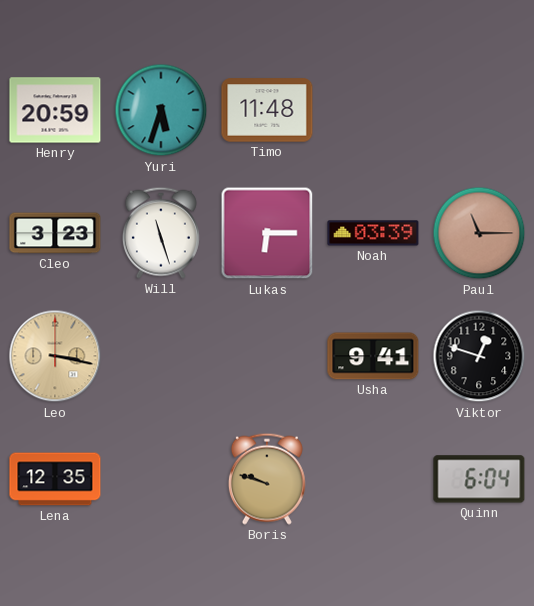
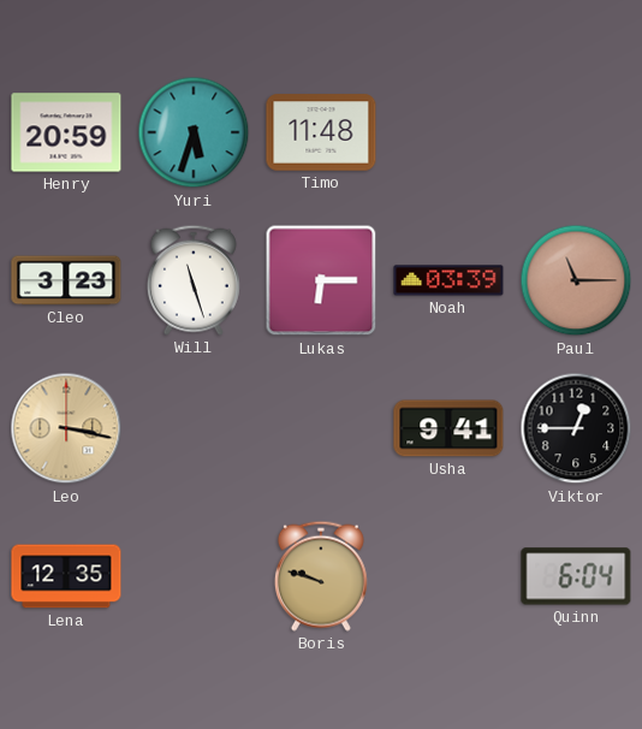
Viktor: 12:48 -> 12:45
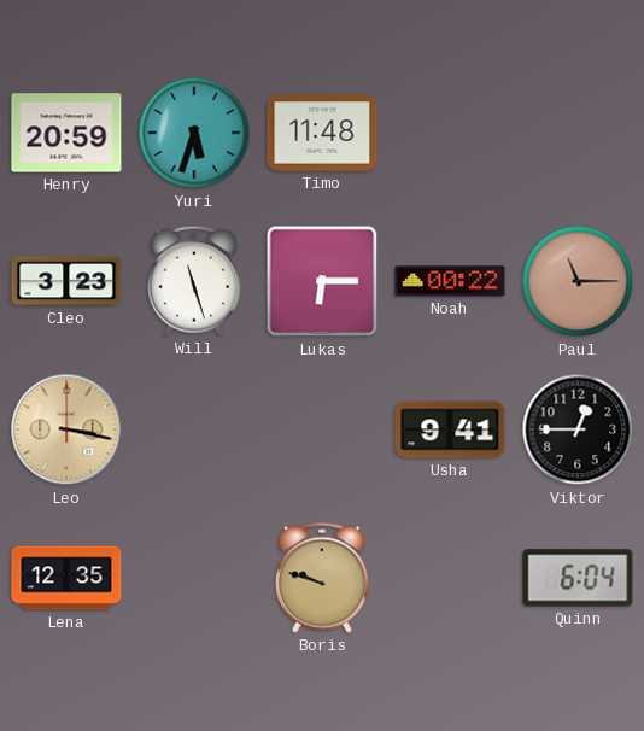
Noah: 03:39 -> 00:22
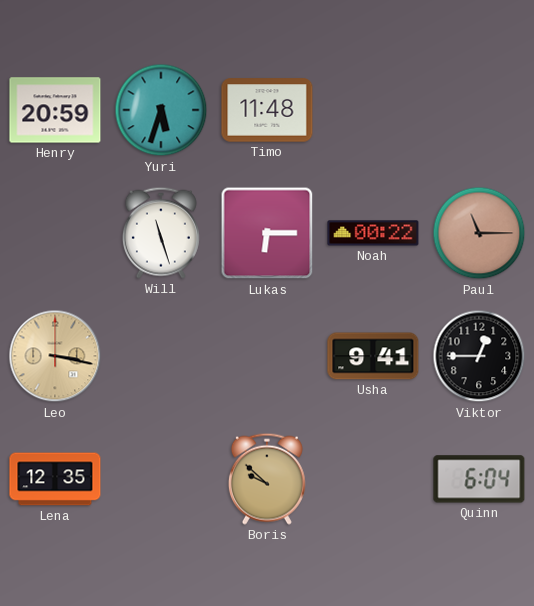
Cleo: 3:23 -> none
Boris: 9:48 -> 9:52
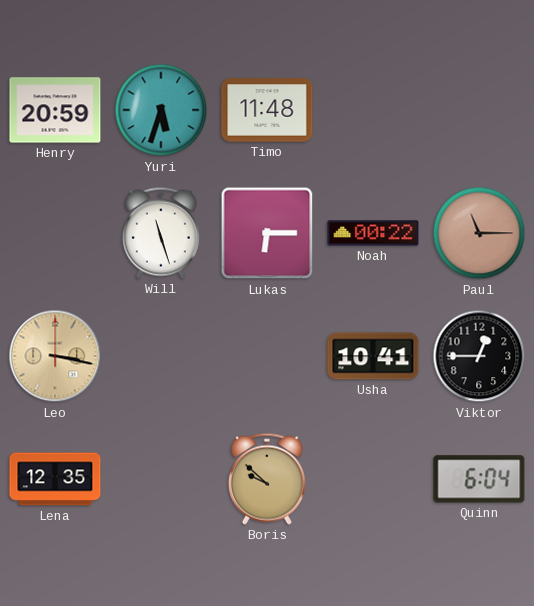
Usha: 9:41 -> 10:41
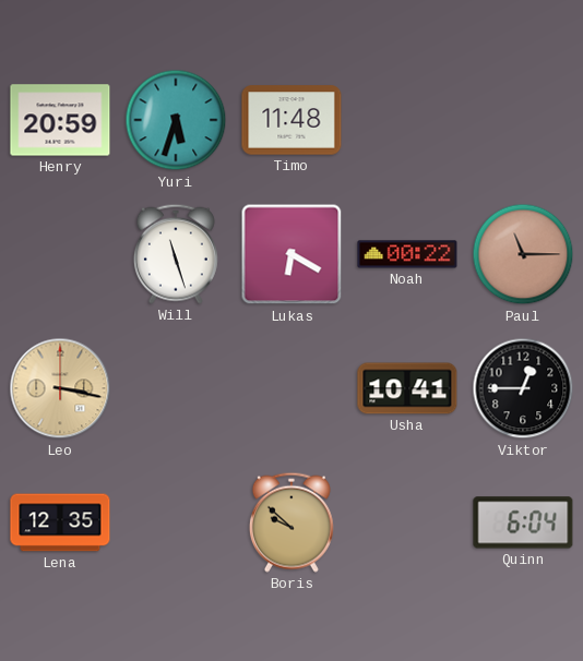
Lukas: 6:15 -> 6:20
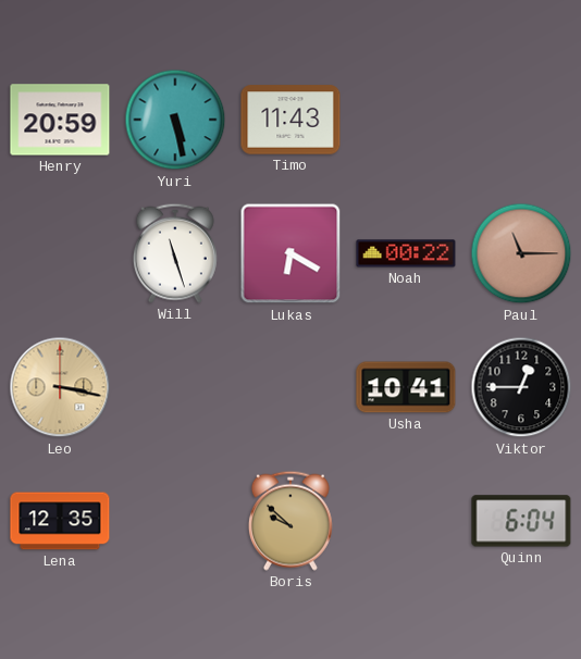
Yuri: 5:33 -> 5:28
Timo: 11:48 -> 11:43
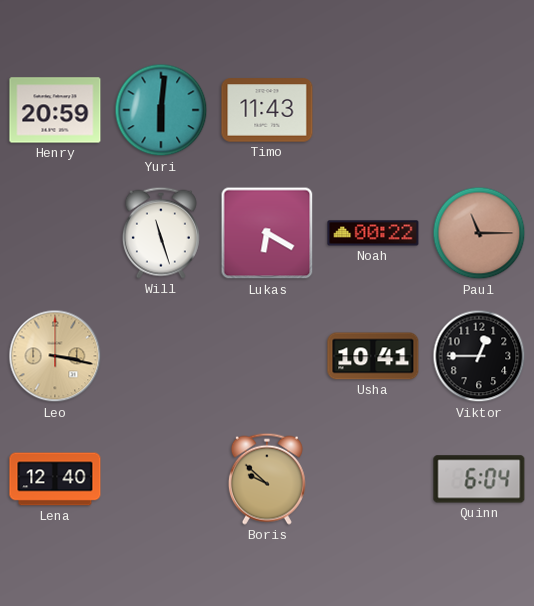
Yuri: 5:28 -> 6:01
Lena: 12:35 -> 12:40
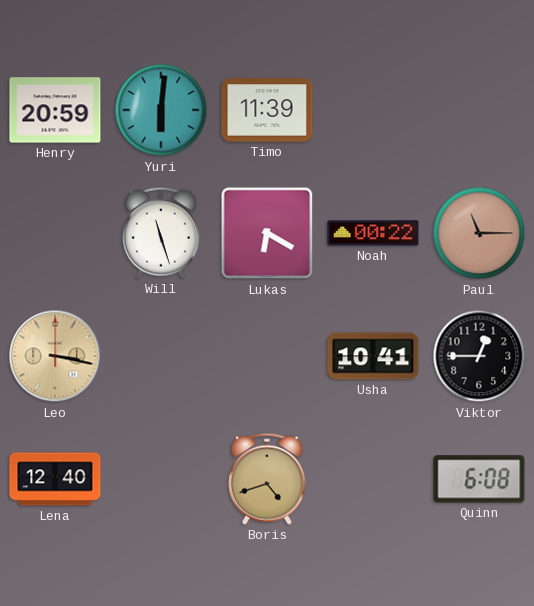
Timo: 11:43 -> 11:39
Boris: 9:52 -> 4:42
Quinn: 6:04 -> 6:08
